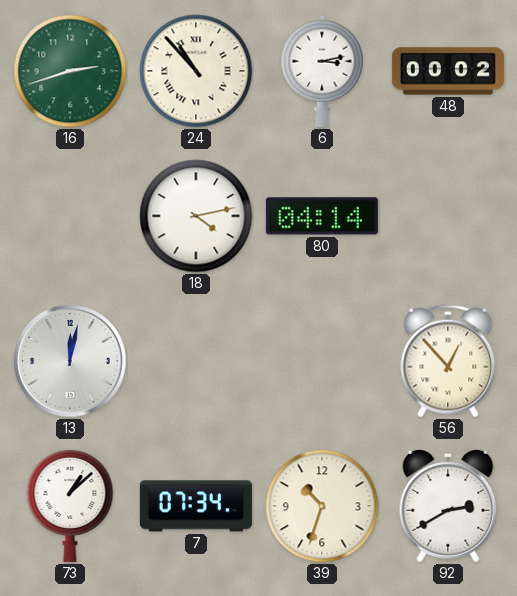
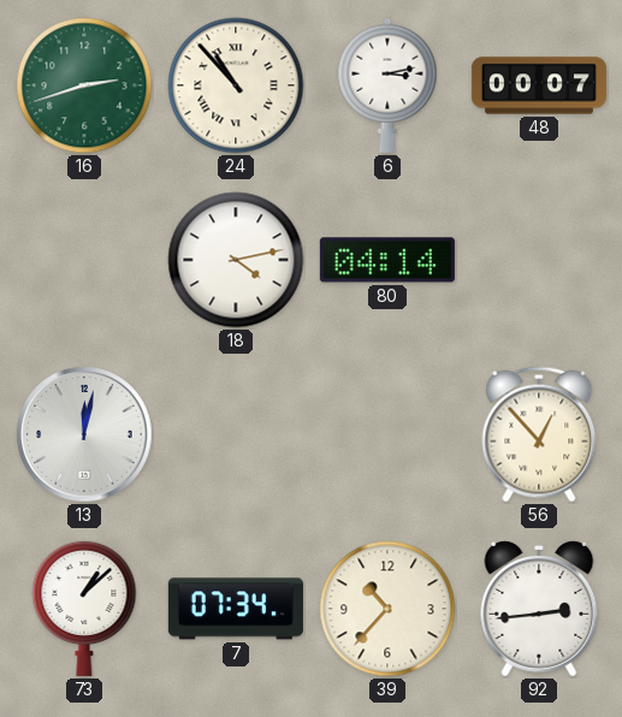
48: 00:02 -> 00:07
39: 10:33 -> 10:37
92: 2:40 -> 2:44
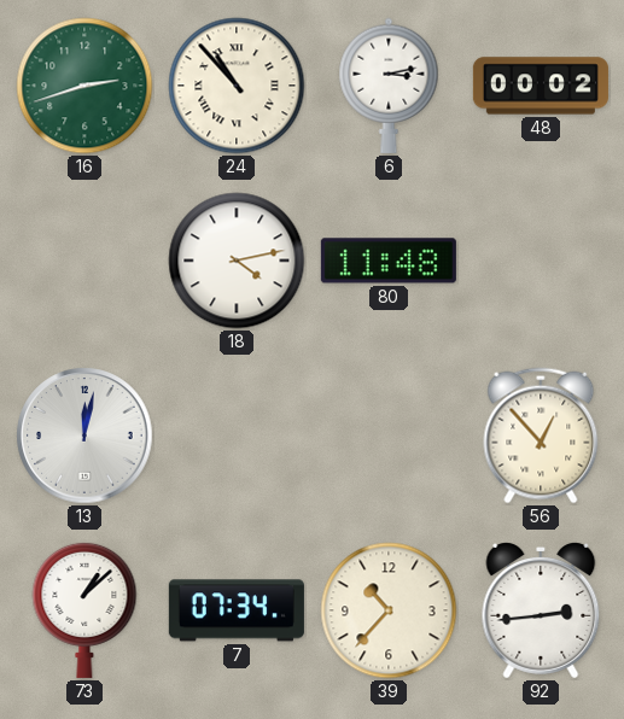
48: 00:07 -> 00:02
80: 04:14 -> 11:48
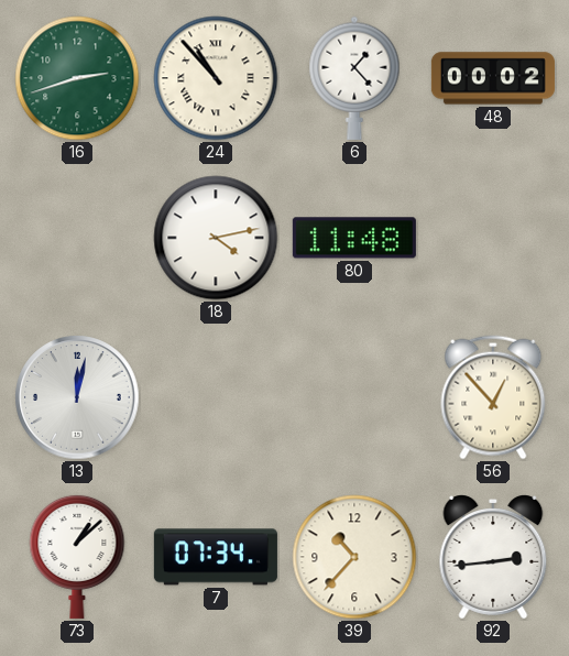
6: 3:13 -> 1:23
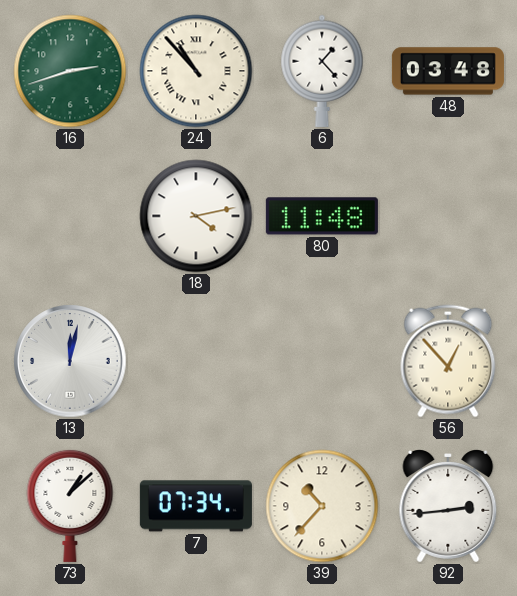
48: 00:02 -> 03:48
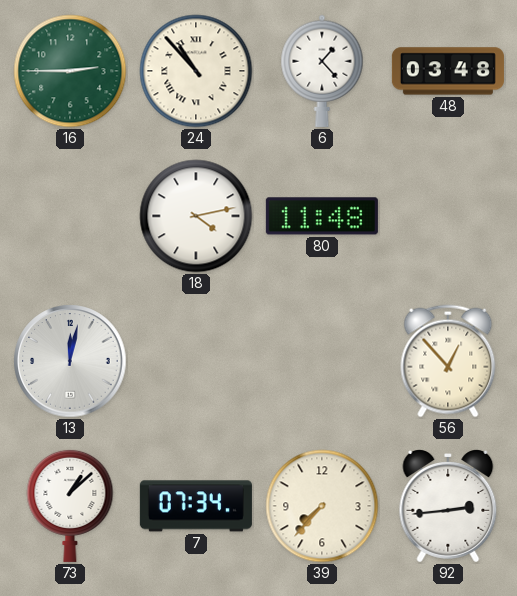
16: 2:42 -> 2:45
39: 10:37 -> 7:37
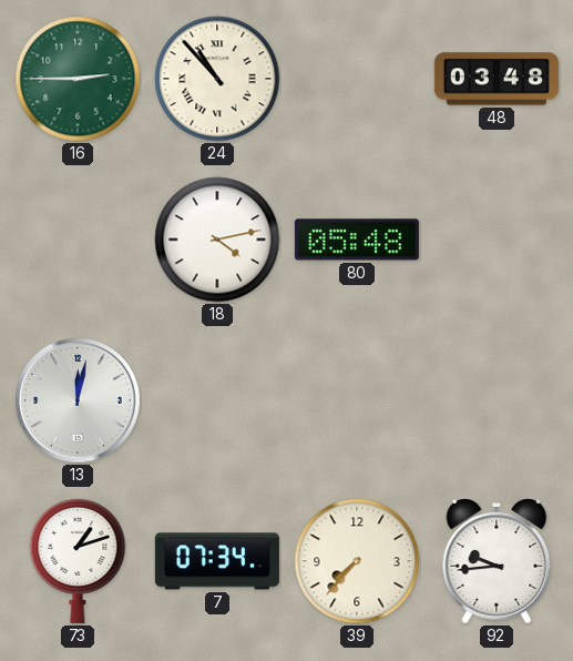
6: 1:23 -> none
80: 11:48 -> 05:48
56: 12:53 -> none
73: 1:08 -> 1:12
92: 2:44 -> 9:44
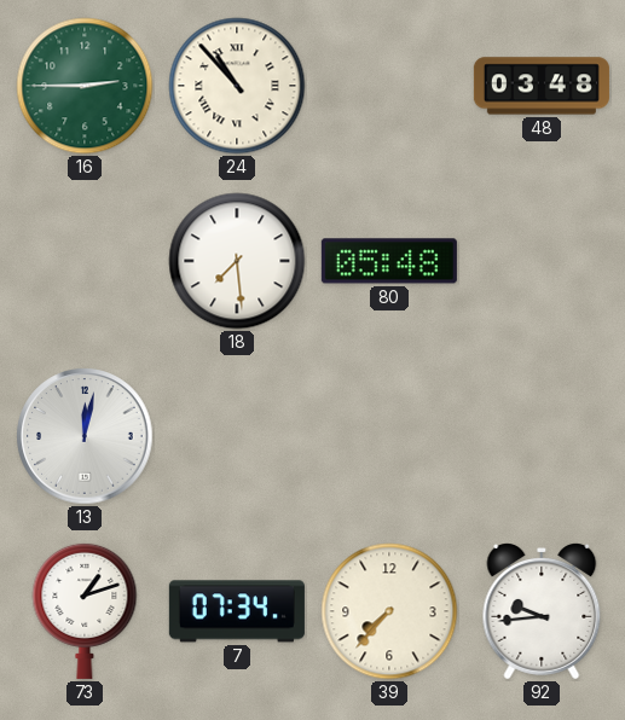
18: 4:13 -> 7:29
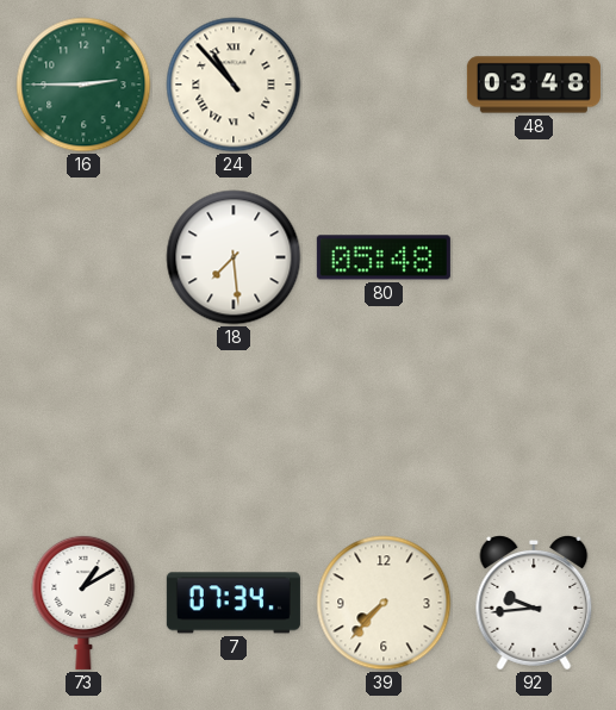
13: 12:02 -> none
73: 1:12 -> 1:10
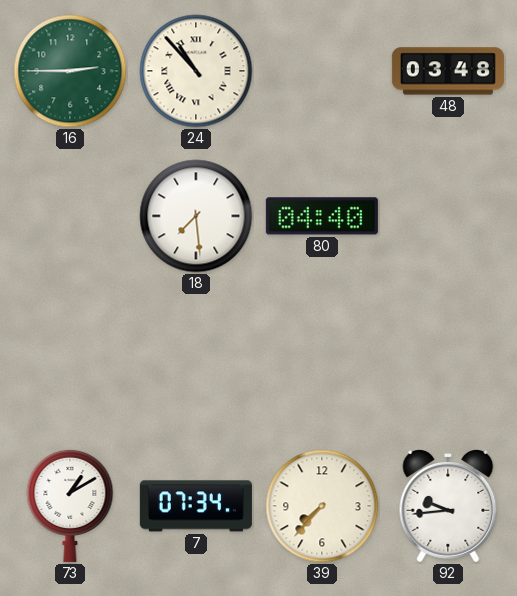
80: 05:48 -> 04:40
